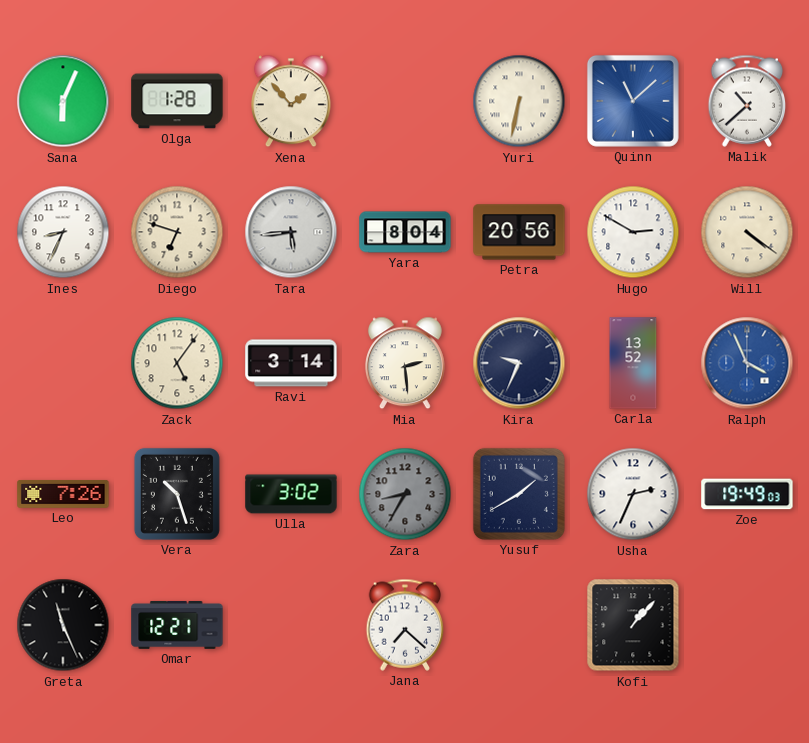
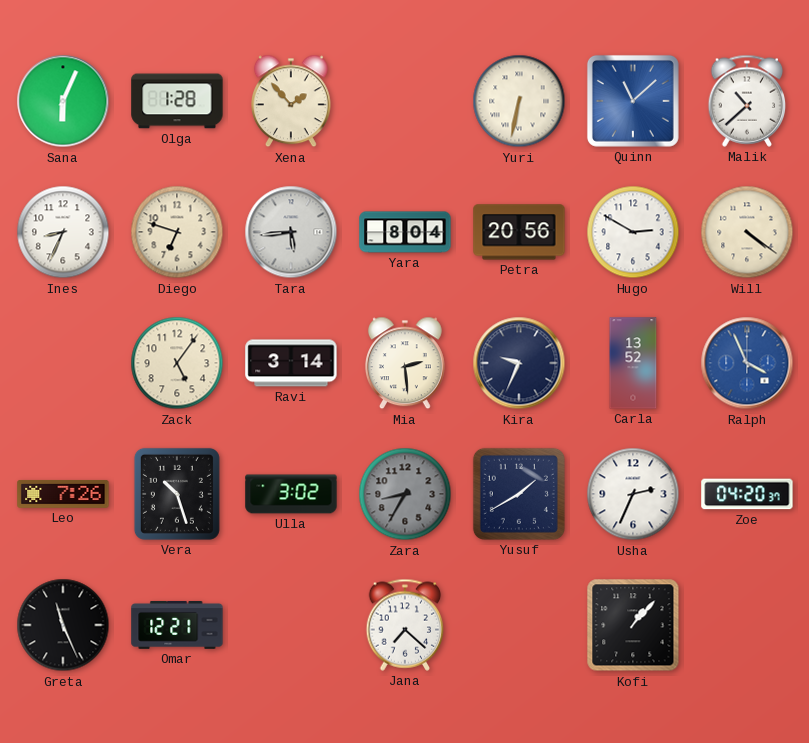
Zoe: 19:49 -> 04:20
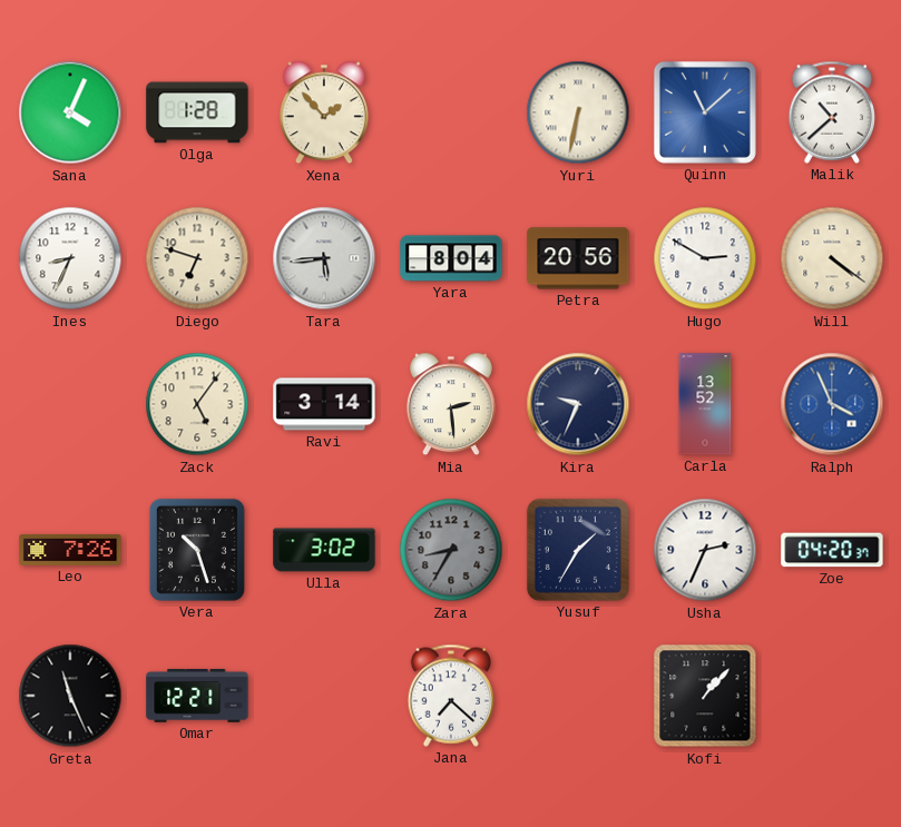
Sana: 6:04 -> 4:04
Yusuf: 1:40 -> 1:35
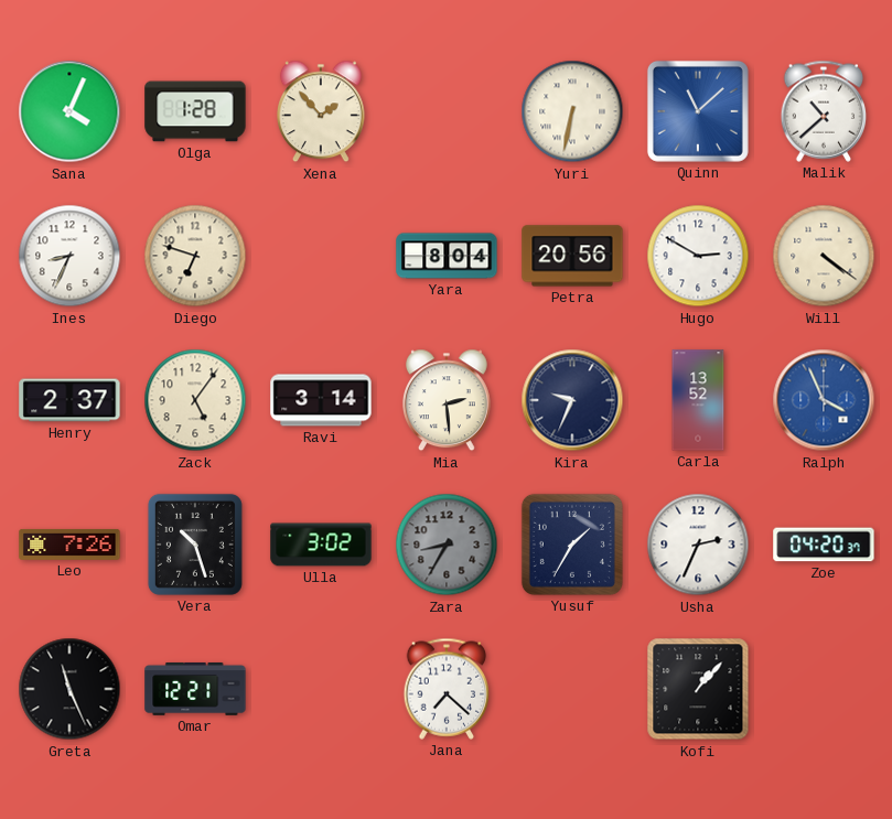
Tara: 5:44 -> none
Henry: none -> 2:37
